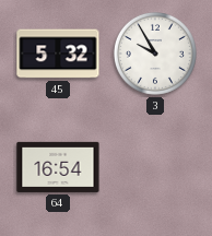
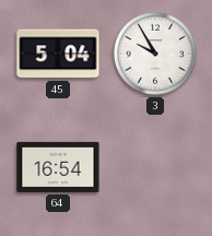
45: 5:32 -> 5:04
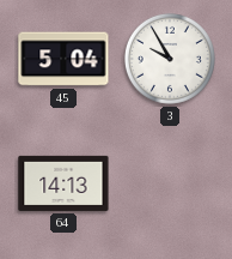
64: 16:54 -> 14:13
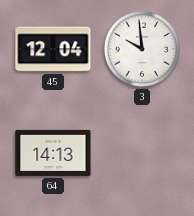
45: 5:04 -> 12:04
3: 9:55 -> 9:59
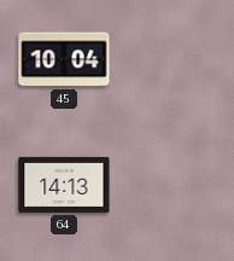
45: 12:04 -> 10:04
3: 9:59 -> none
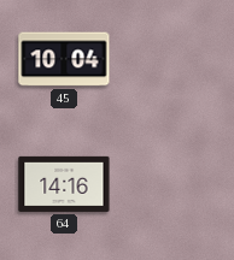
64: 14:13 -> 14:16
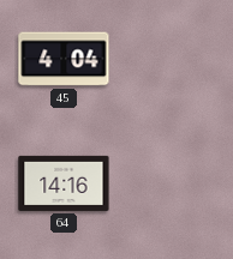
45: 10:04 -> 4:04
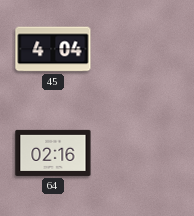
64: 14:16 -> 02:16
